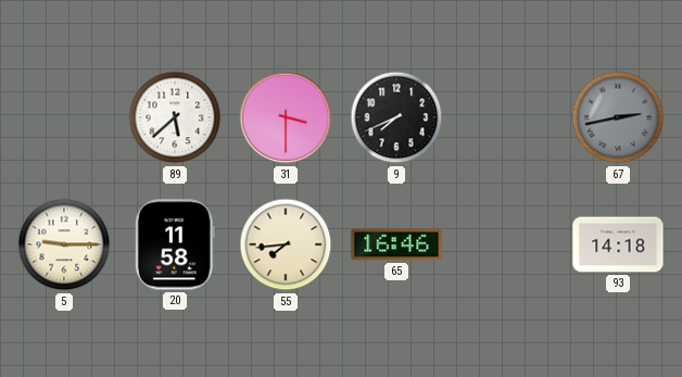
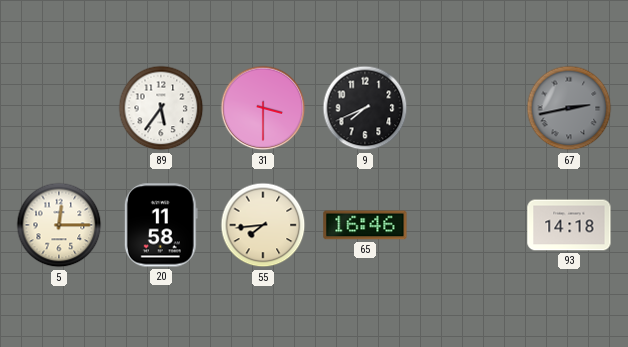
89: 5:38 -> 5:36
5: 9:15 -> 12:15
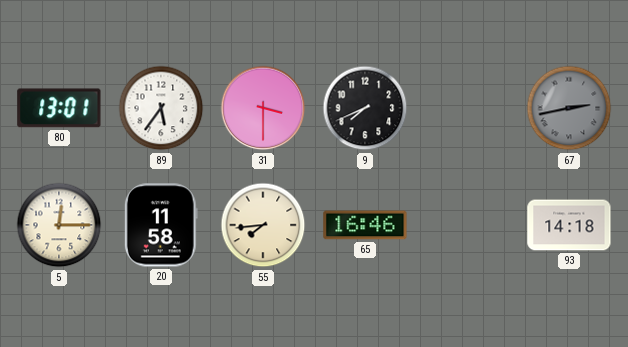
80: none -> 13:01
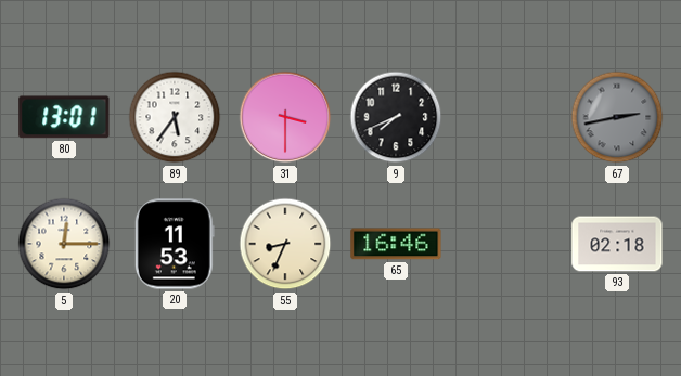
20: 11:58 -> 11:53
55: 7:44 -> 8:34
93: 14:18 -> 02:18
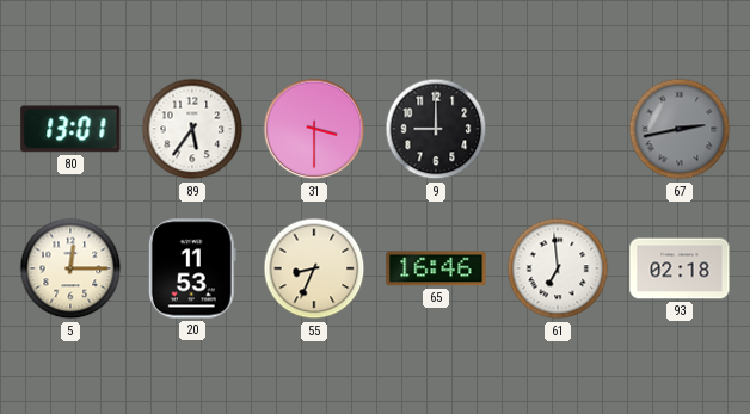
9: 7:41 -> 9:00
61: none -> 6:59
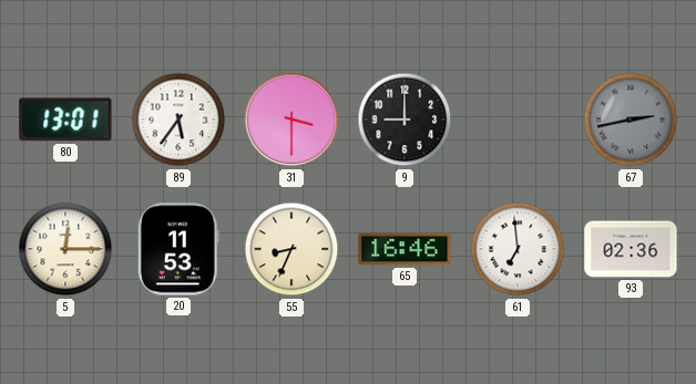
93: 02:18 -> 02:36
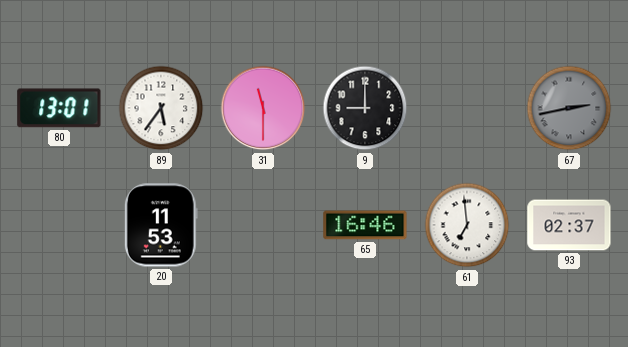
31: 3:30 -> 11:30
5: 12:15 -> none
55: 8:34 -> none
93: 02:36 -> 02:37
